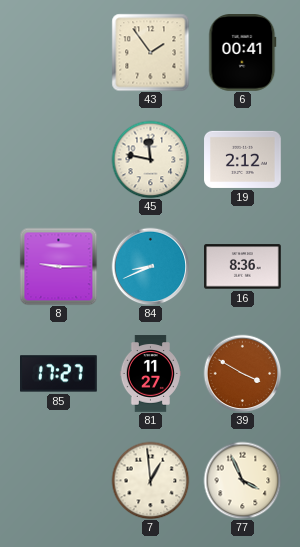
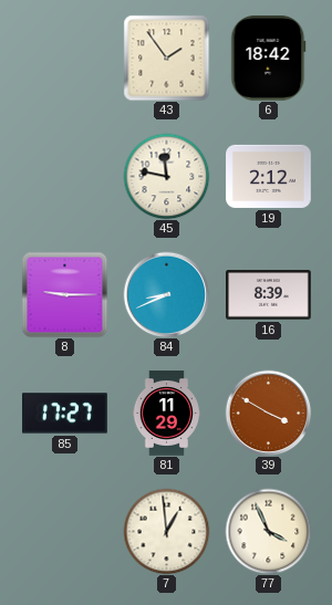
6: 00:41 -> 18:42
16: 8:36 -> 8:39
81: 11:27 -> 11:29
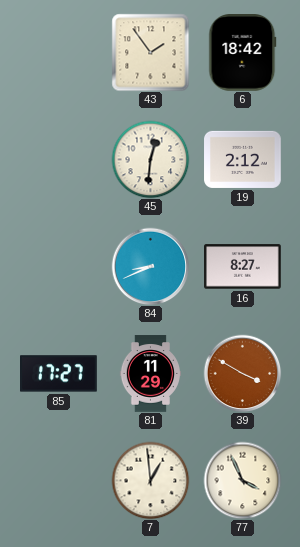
45: 11:47 -> 12:31
8: 9:15 -> none
16: 8:39 -> 8:27
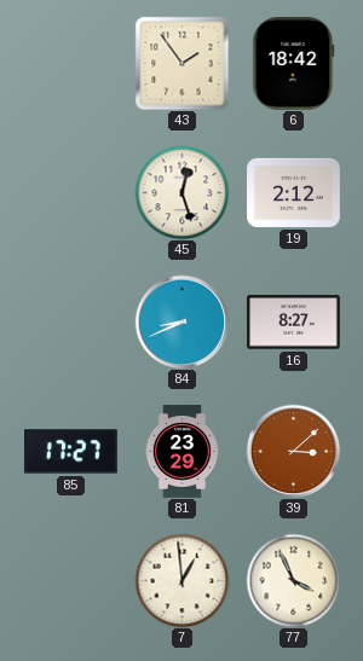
45: 12:31 -> 12:27
81: 11:29 -> 23:29
39: 3:50 -> 3:08
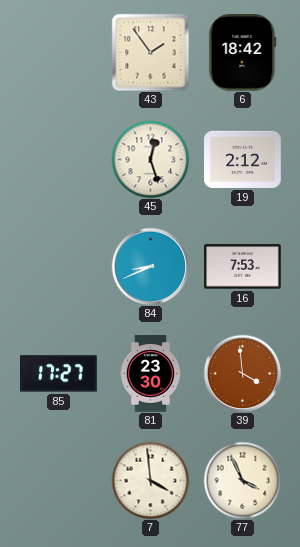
16: 8:27 -> 7:53
81: 23:29 -> 23:30
39: 3:08 -> 3:59
7: 12:59 -> 3:59
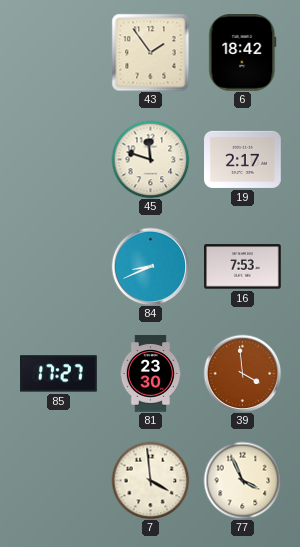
45: 12:27 -> 11:48
19: 2:12 -> 2:17
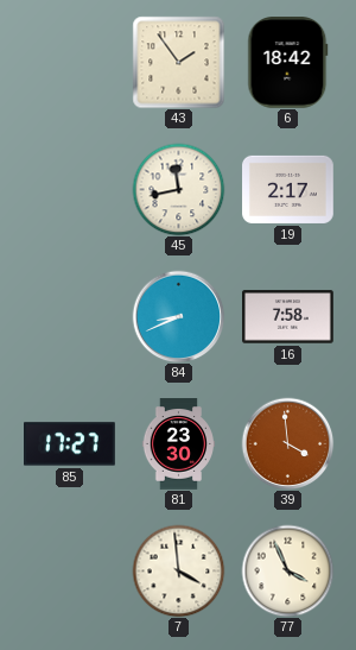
45: 11:48 -> 11:43
16: 7:53 -> 7:58
